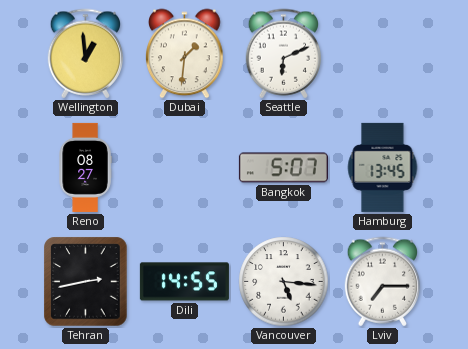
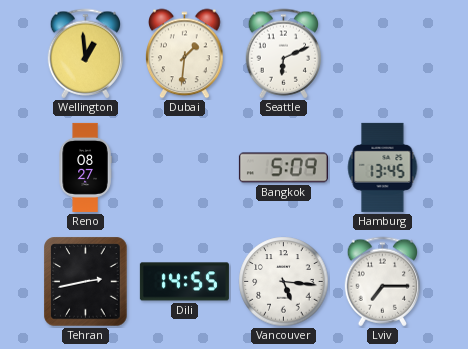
Bangkok: 5:07 -> 5:09
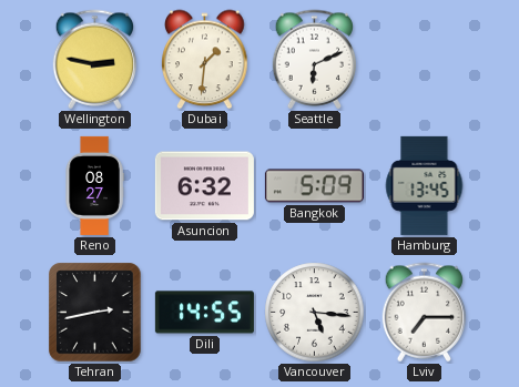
Wellington: 12:59 -> 2:47
Asuncion: none -> 6:32
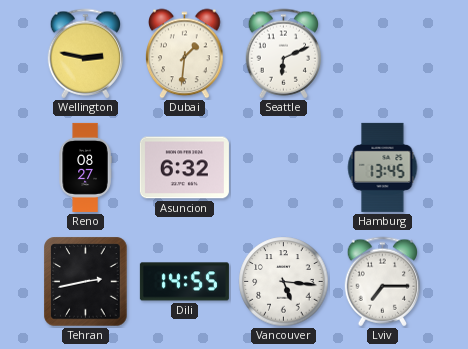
Bangkok: 5:09 -> none
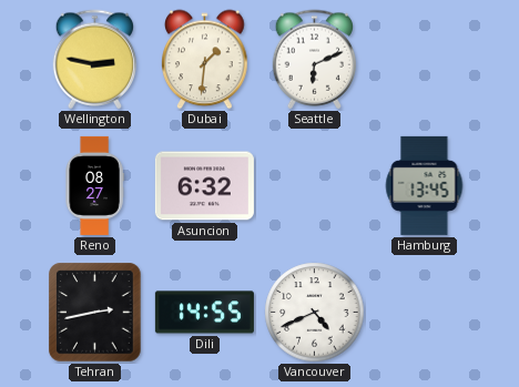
Vancouver: 5:16 -> 4:41
Lviv: 7:15 -> none
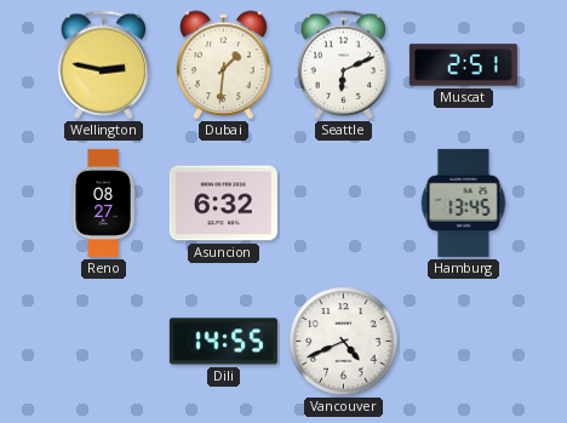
Muscat: none -> 2:51
Tehran: 2:43 -> none
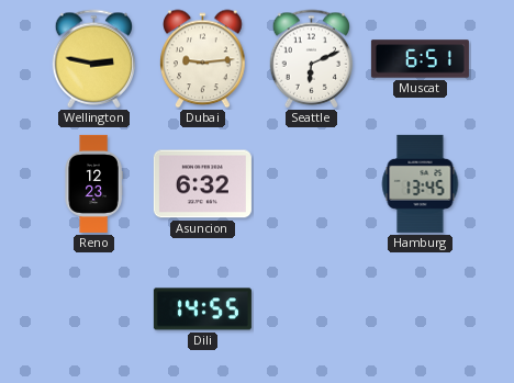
Dubai: 1:31 -> 9:14
Muscat: 2:51 -> 6:51
Reno: 08:27 -> 12:23
Vancouver: 4:41 -> none
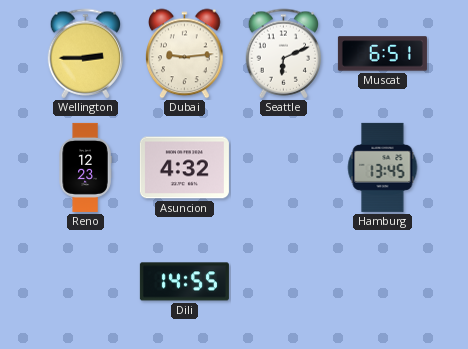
Wellington: 2:47 -> 2:45
Asuncion: 6:32 -> 4:32
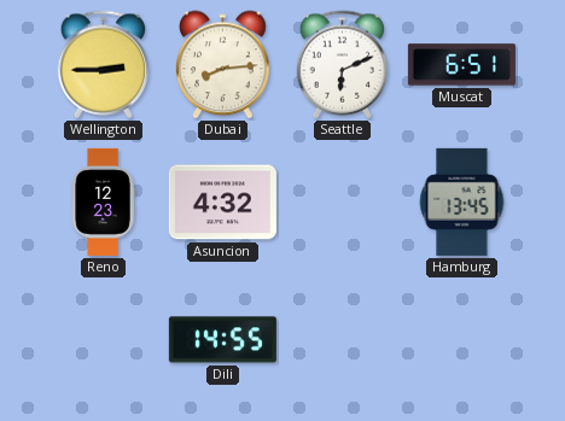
Dubai: 9:14 -> 8:14
